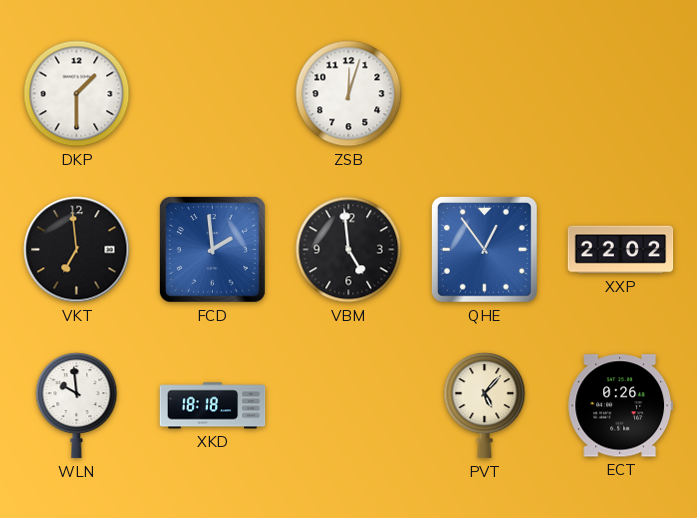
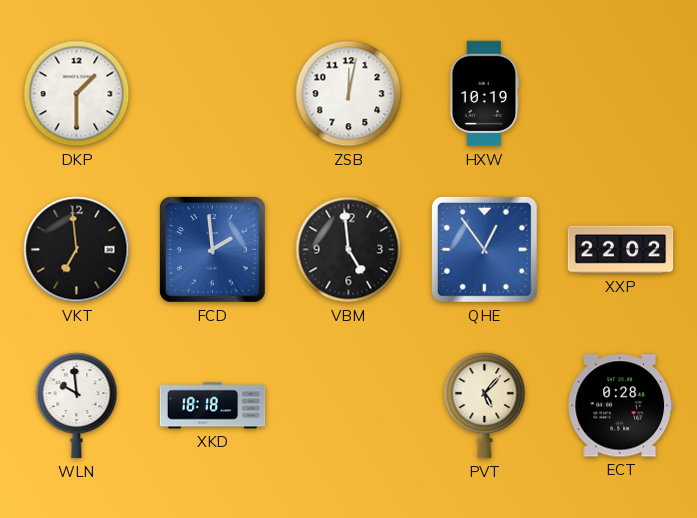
ZSB: 12:03 -> 12:02
HXW: none -> 10:19
ECT: 0:26 -> 0:28
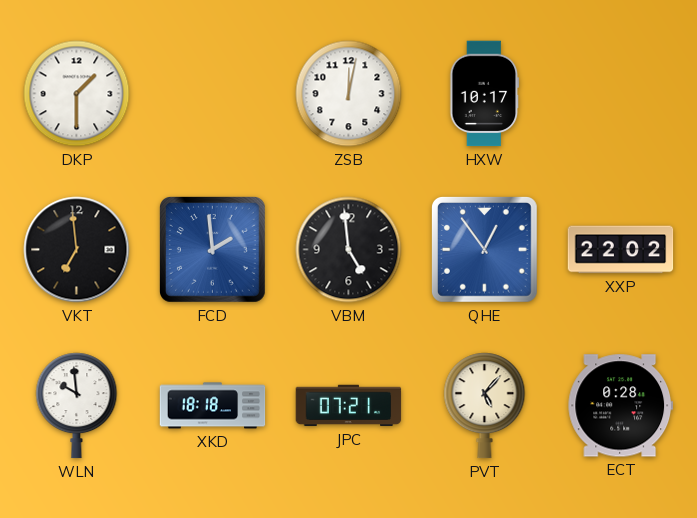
HXW: 10:19 -> 10:17
JPC: none -> 07:21
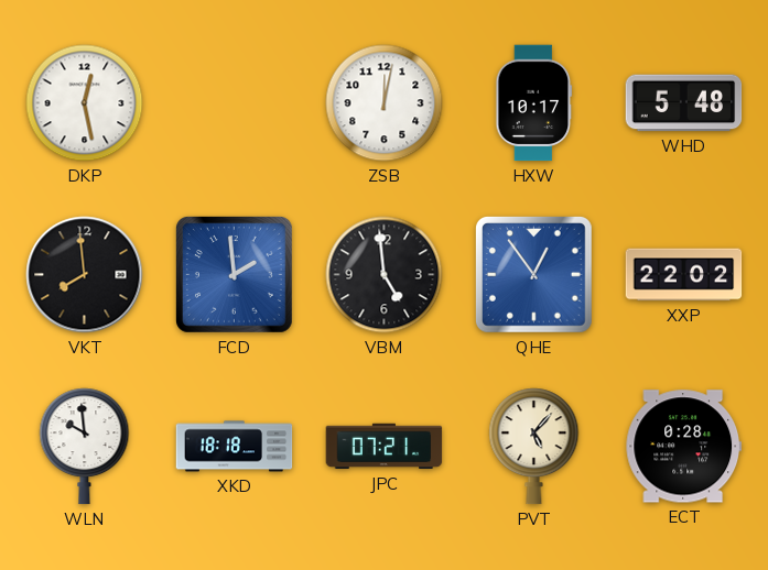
DKP: 1:30 -> 12:28
WHD: none -> 5:48
VKT: 6:59 -> 7:59
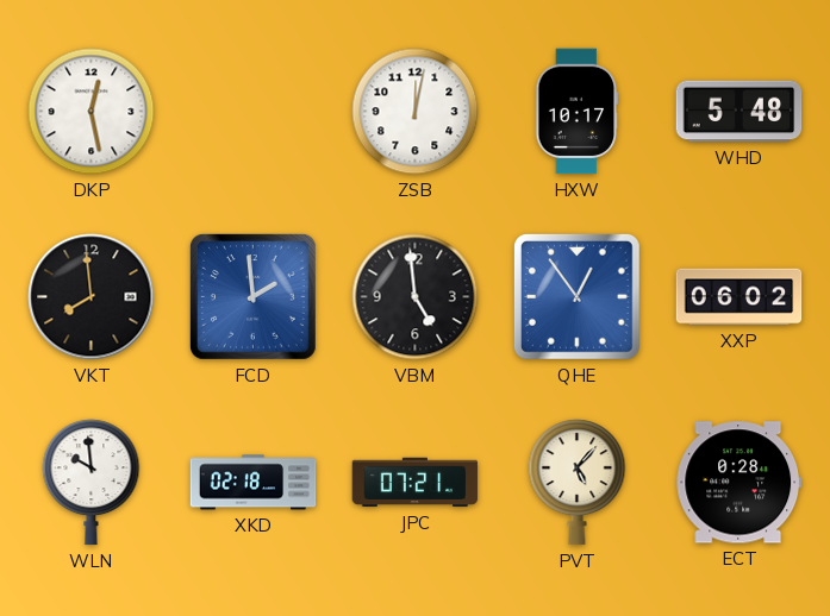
XXP: 22:02 -> 06:02
XKD: 18:18 -> 02:18
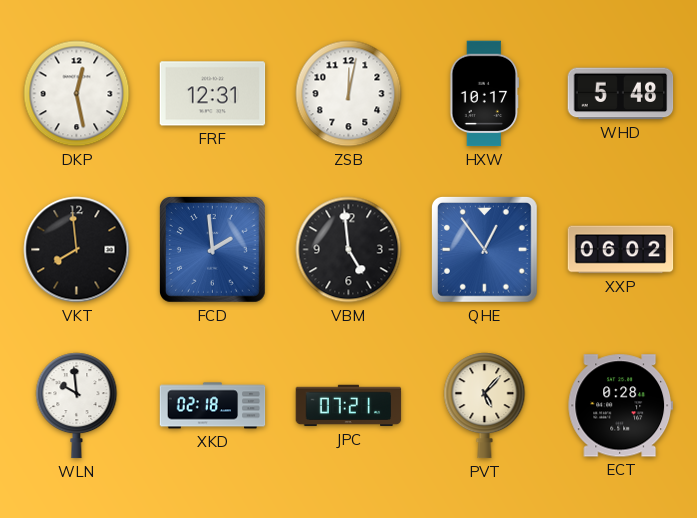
FRF: none -> 12:31
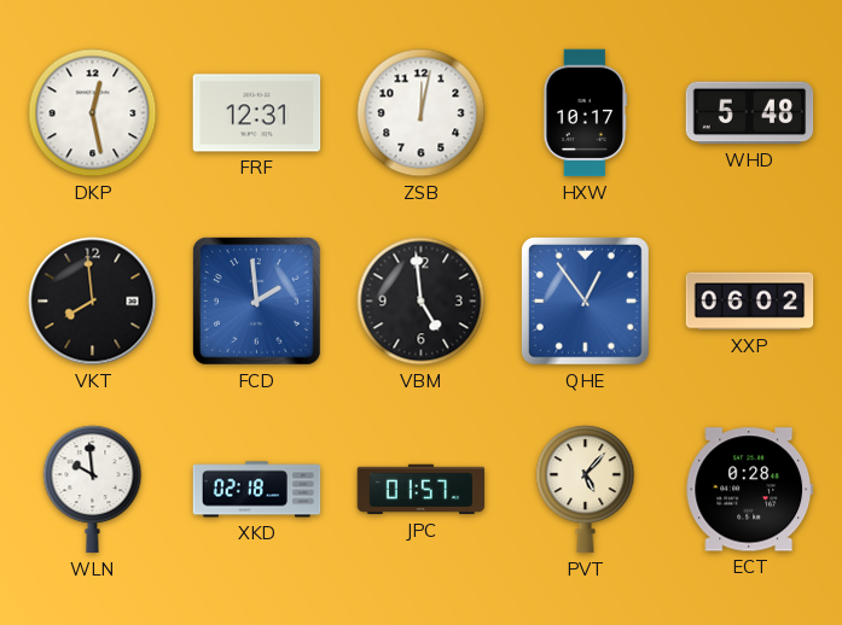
JPC: 07:21 -> 01:57
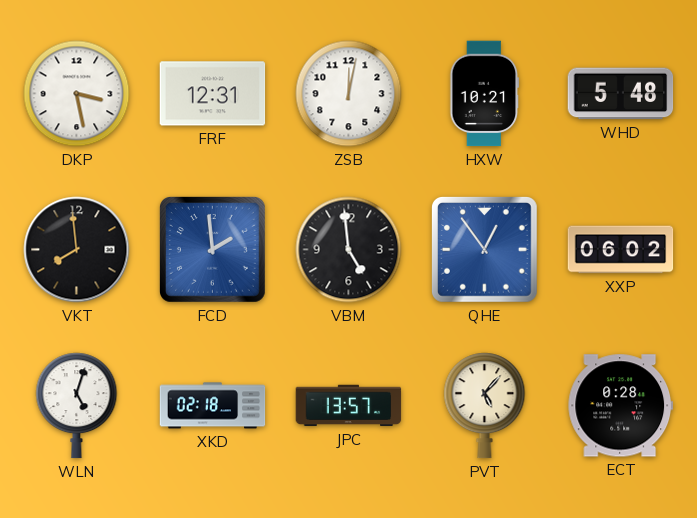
DKP: 12:28 -> 3:28
HXW: 10:17 -> 10:21
WLN: 9:59 -> 5:03
JPC: 01:57 -> 13:57
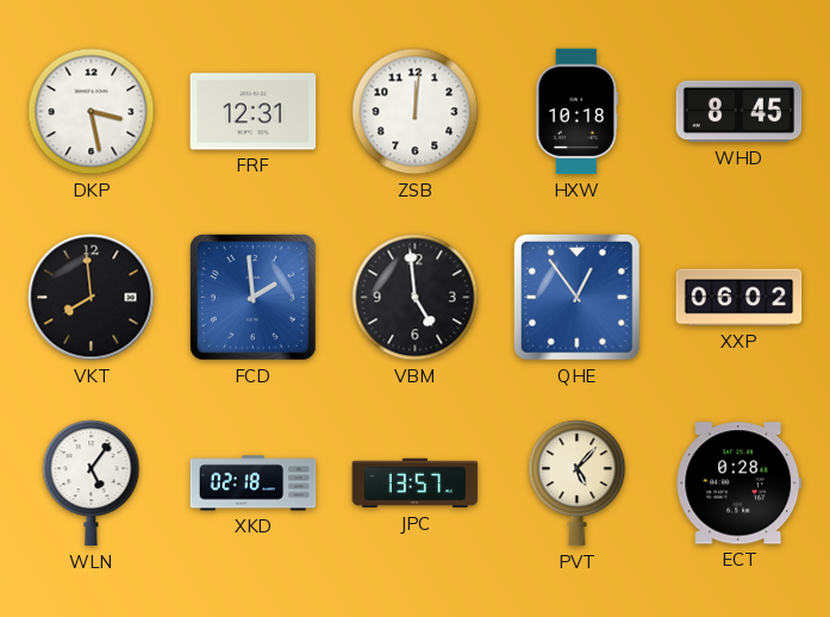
ZSB: 12:02 -> 12:01
HXW: 10:21 -> 10:18
WHD: 5:48 -> 8:45
WLN: 5:03 -> 5:06
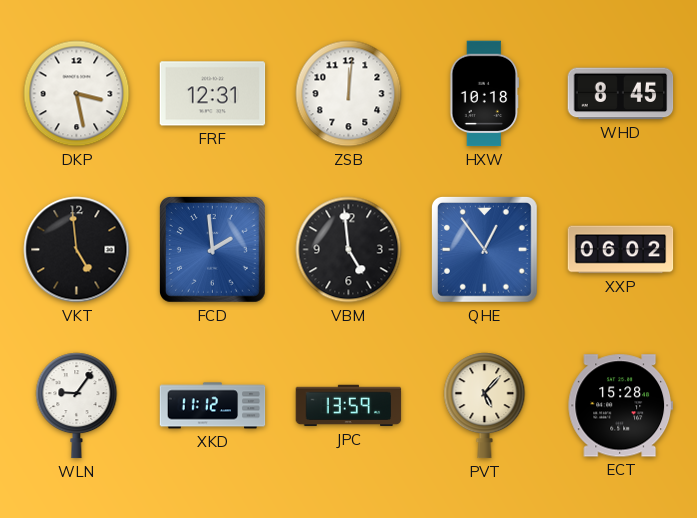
VKT: 7:59 -> 4:59
WLN: 5:06 -> 9:06
XKD: 02:18 -> 11:12
JPC: 13:57 -> 13:59
ECT: 0:28 -> 15:28
